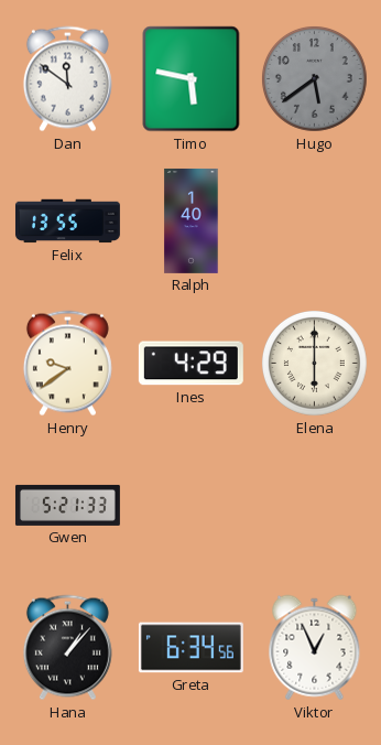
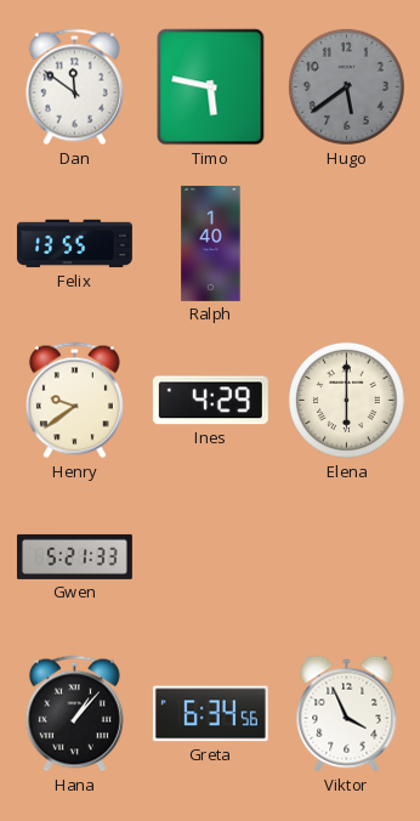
Viktor: 12:56 -> 3:56
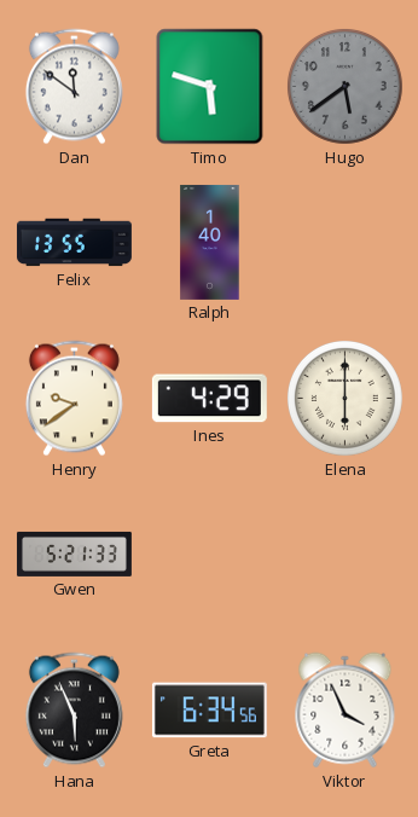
Timo: 5:47 -> 5:48
Hana: 1:07 -> 5:56
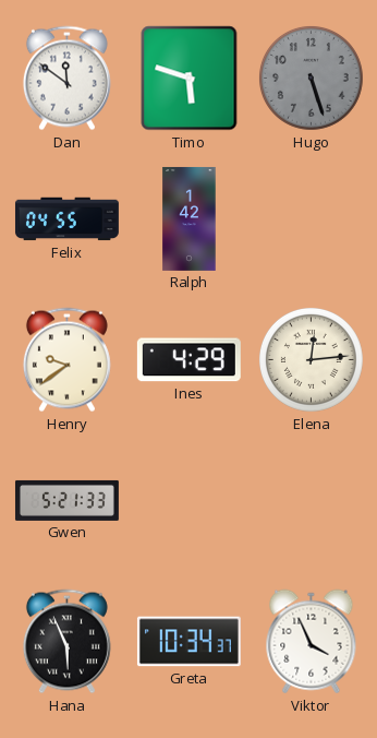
Hugo: 5:39 -> 5:27
Felix: 13:55 -> 04:55
Ralph: 1:40 -> 1:42
Elena: 6:00 -> 12:14
Greta: 6:34 -> 10:34
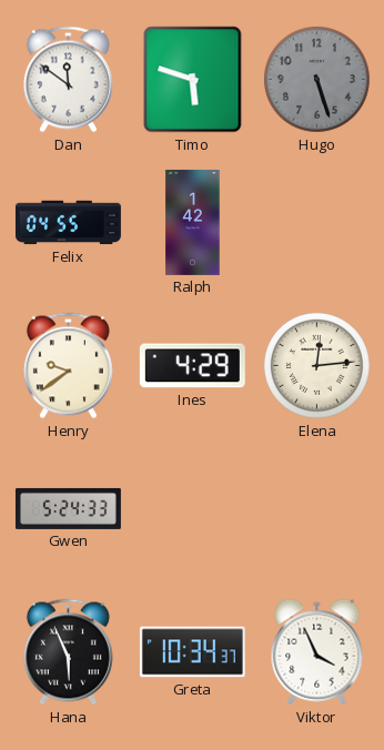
Gwen: 5:21 -> 5:24
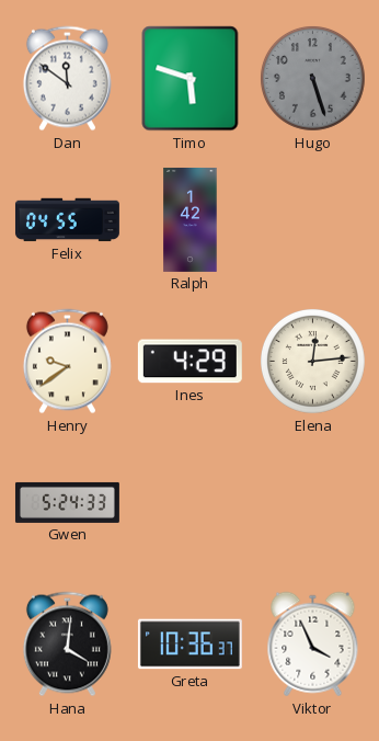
Hana: 5:56 -> 4:01
Greta: 10:34 -> 10:36
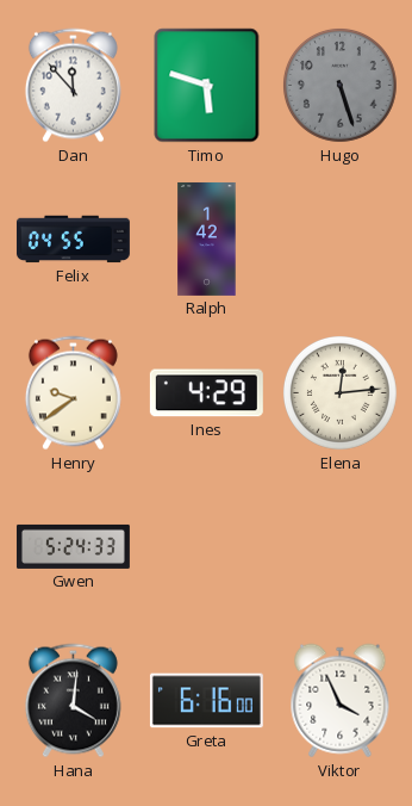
Dan: 11:51 -> 11:53
Greta: 10:36 -> 6:16
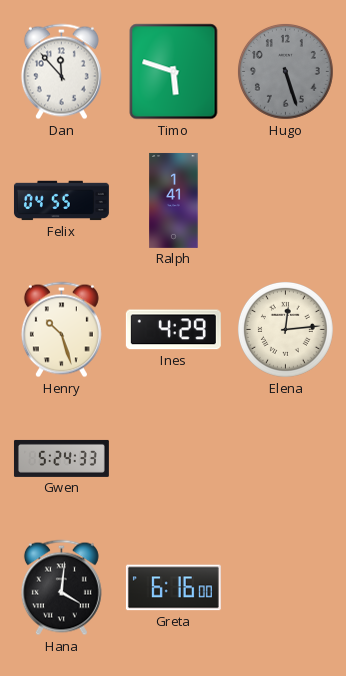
Ralph: 1:42 -> 1:41
Henry: 9:39 -> 10:27
Viktor: 3:56 -> none
